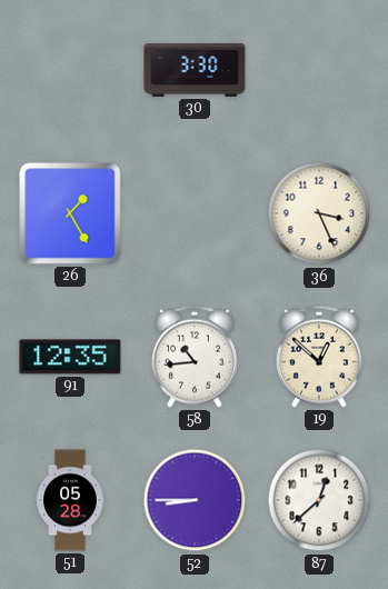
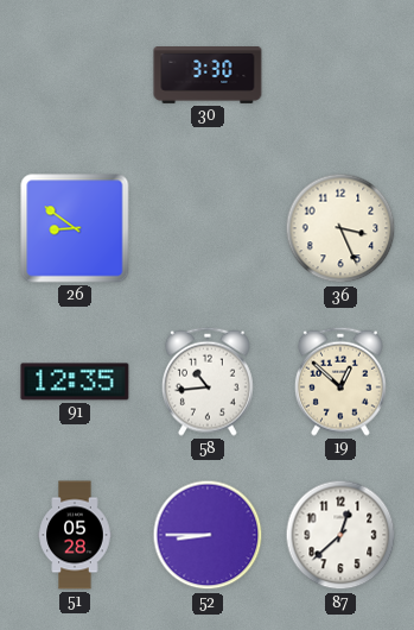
26: 1:25 -> 8:51
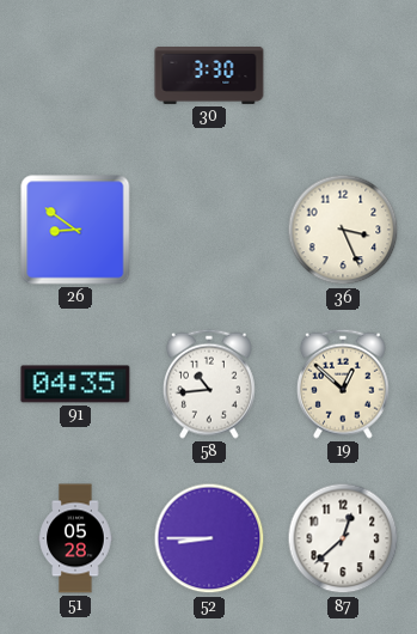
91: 12:35 -> 04:35
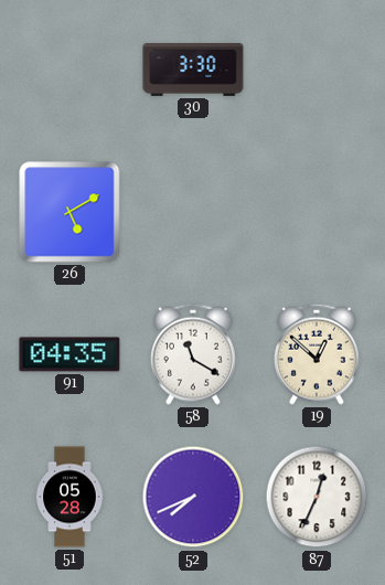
26: 8:51 -> 5:10
36: 3:26 -> none
58: 10:44 -> 11:20
52: 8:45 -> 7:41
87: 12:38 -> 12:34
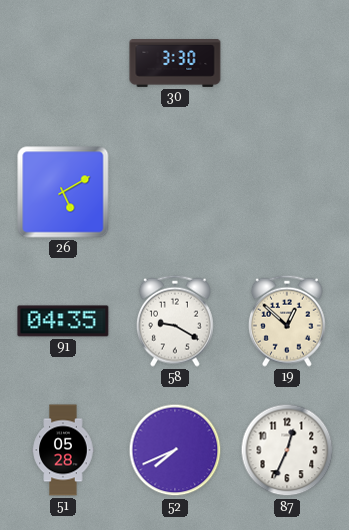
58: 11:20 -> 9:20
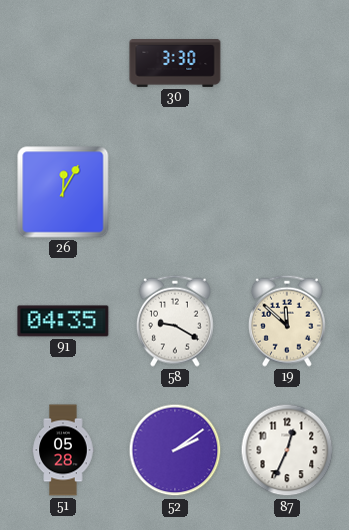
26: 5:10 -> 12:05
19: 12:52 -> 11:52
52: 7:41 -> 2:09
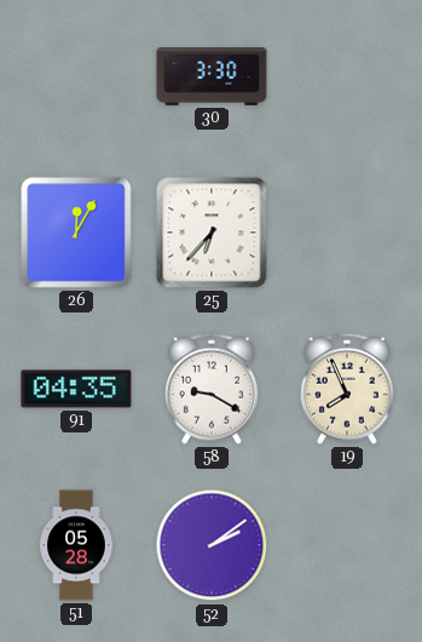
25: none -> 6:37
19: 11:52 -> 7:56
87: 12:34 -> none
